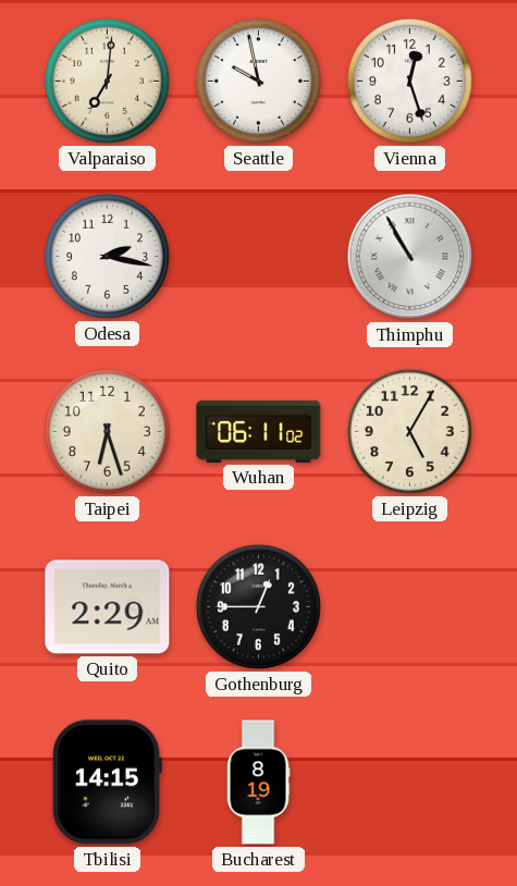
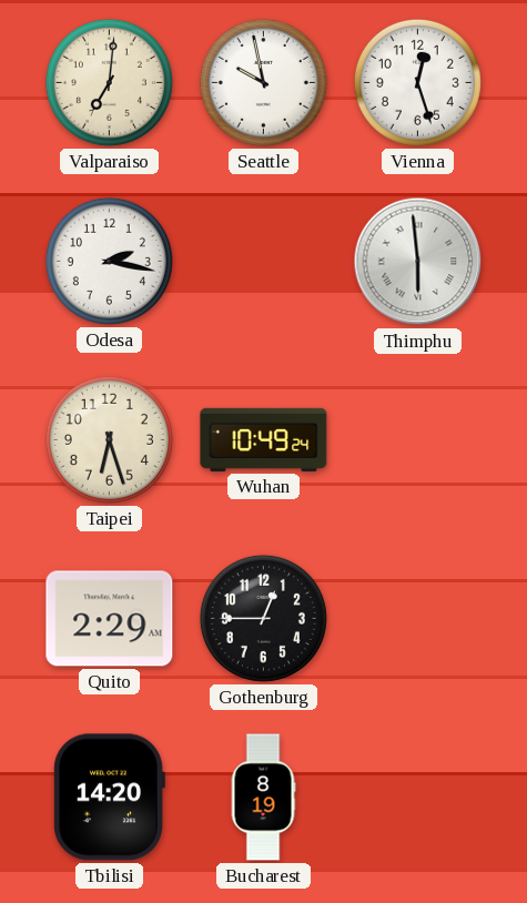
Thimphu: 10:55 -> 5:59
Wuhan: 06:11 -> 10:49
Leipzig: 5:05 -> none
Tbilisi: 14:15 -> 14:20
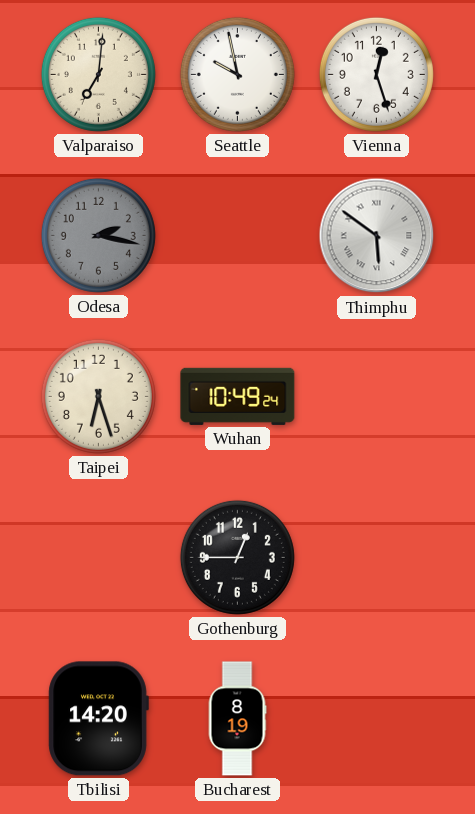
Odesa dial: white -> grey
Thimphu: 5:59 -> 5:51
Quito: 2:29 -> none
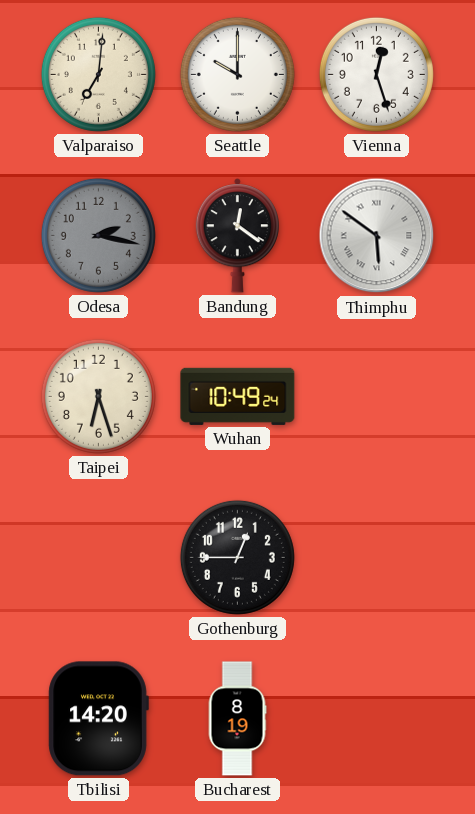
Seattle: 9:58 -> 10:00
Bandung: none -> 12:21
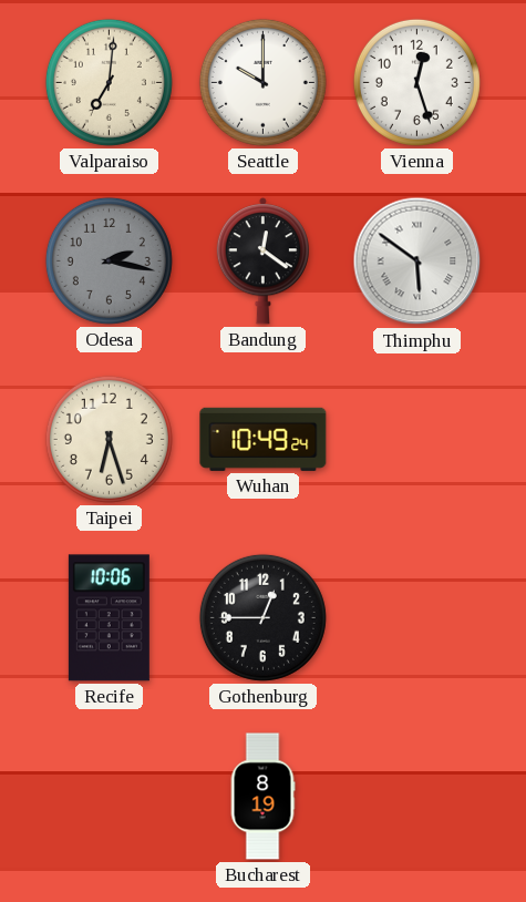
Recife: none -> 10:06
Tbilisi: 14:20 -> none
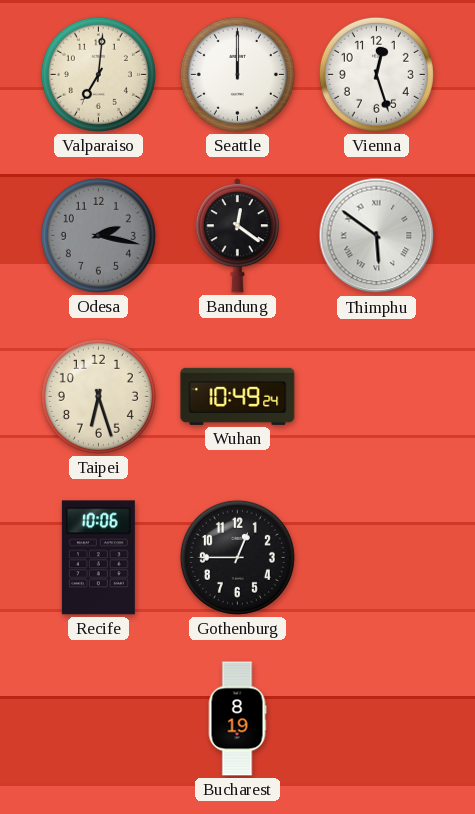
Seattle: 10:00 -> 12:00
